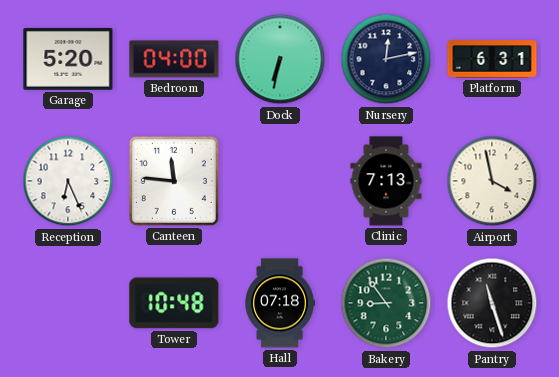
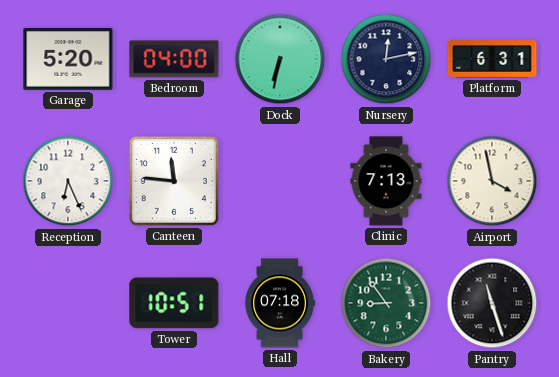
Tower: 10:48 -> 10:51
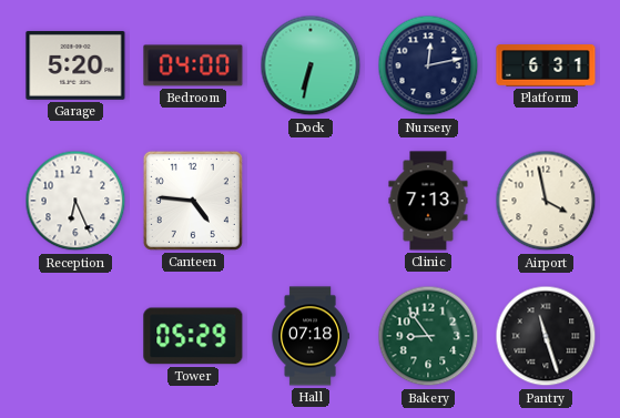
Canteen: 11:46 -> 4:46
Tower: 10:51 -> 05:29
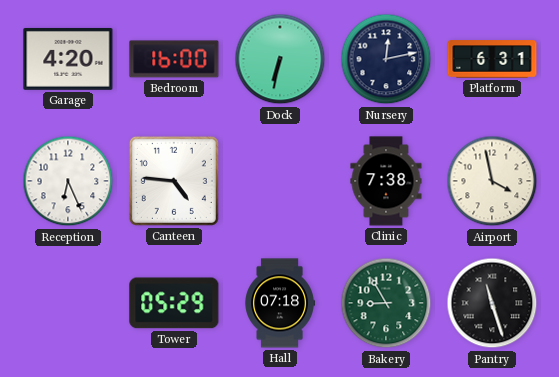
Garage: 5:20 -> 4:20
Bedroom: 04:00 -> 16:00
Clinic: 7:13 -> 7:38
Bakery: 8:54 -> 8:55
